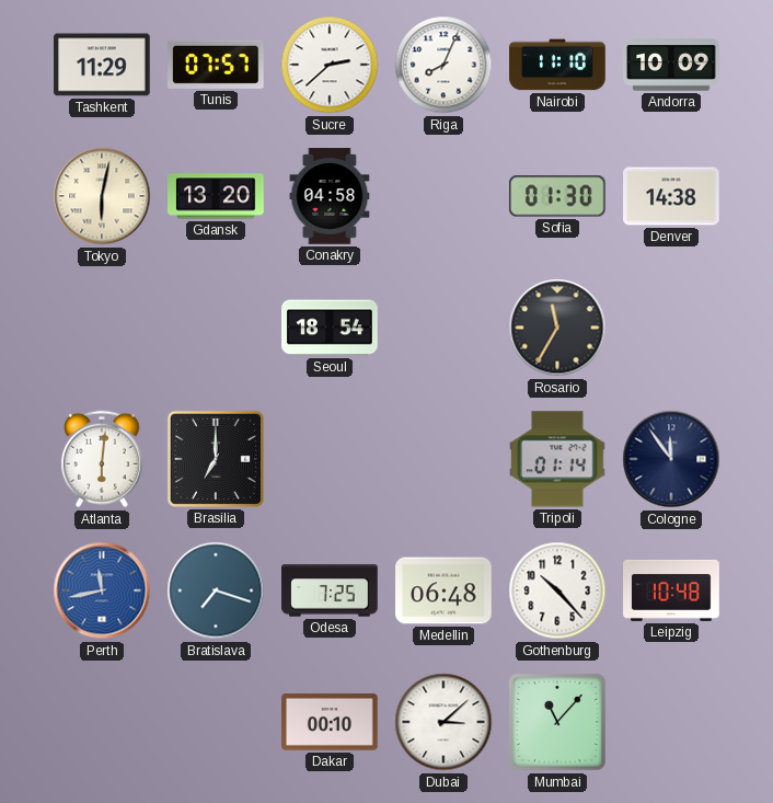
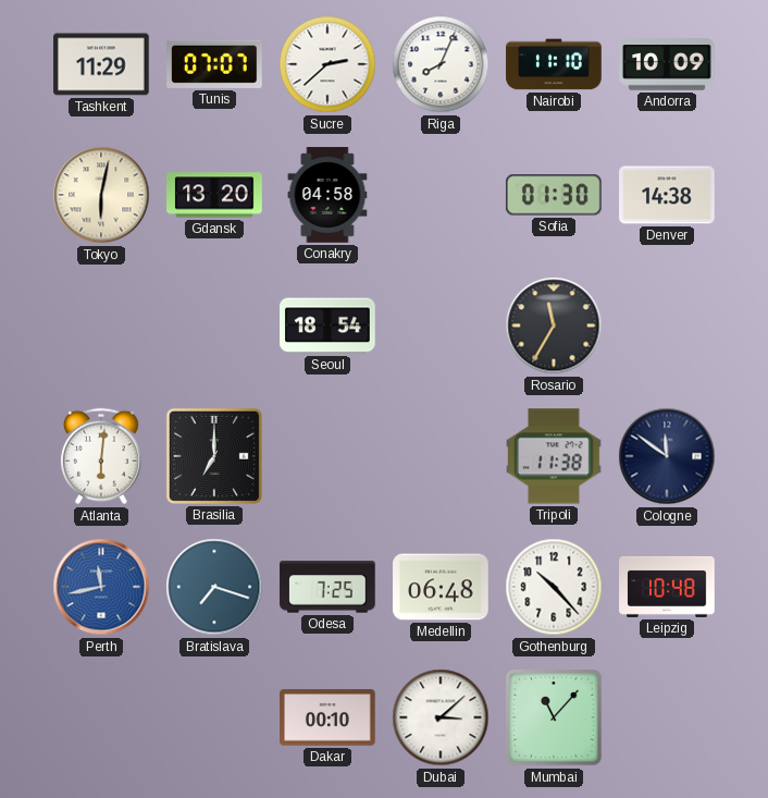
Tunis: 07:57 -> 07:07
Tripoli: 01:14 -> 11:38
Cologne: 11:54 -> 11:51
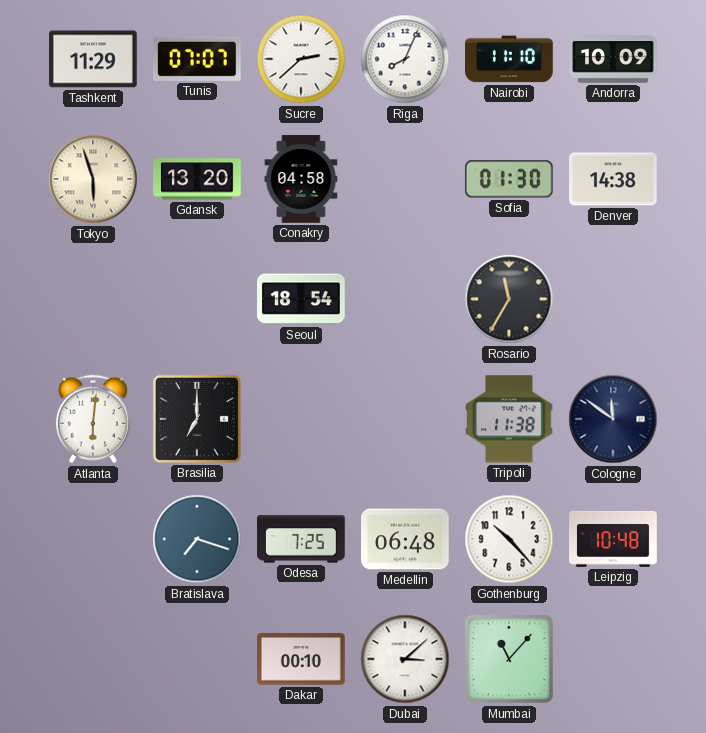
Tokyo: 6:02 -> 5:57
Perth: 11:43 -> none
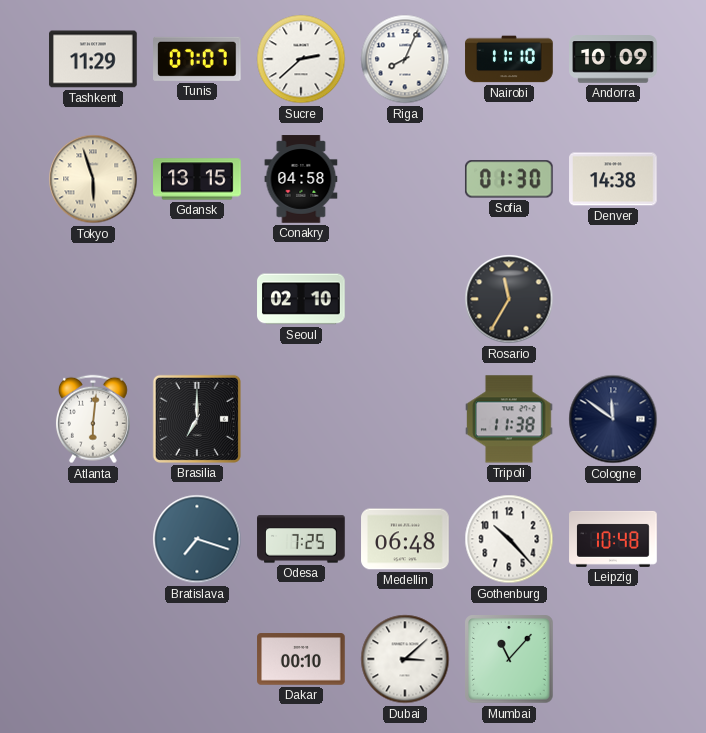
Gdansk: 13:20 -> 13:15
Seoul: 18:54 -> 02:10
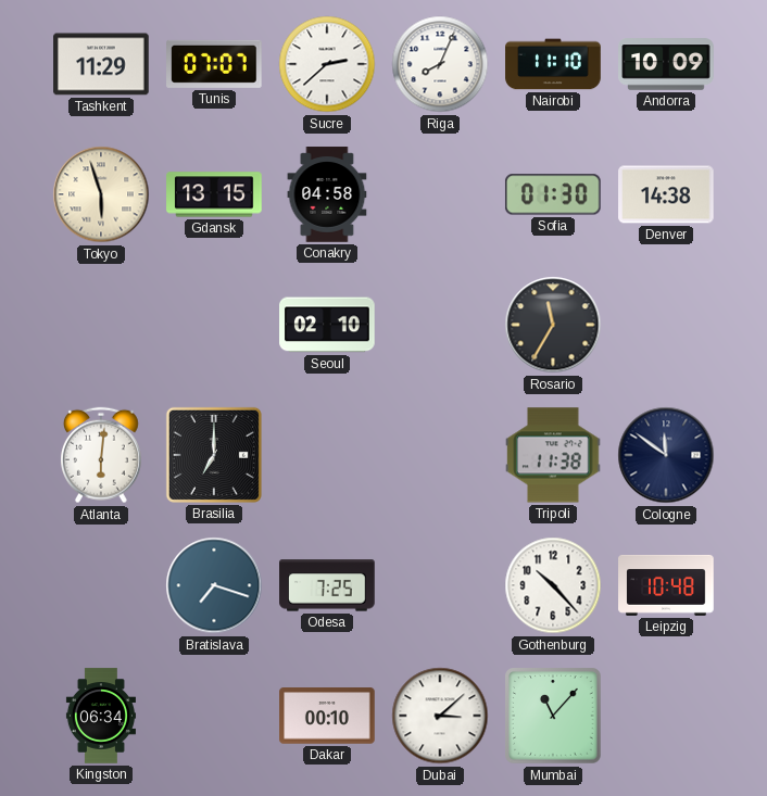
Medellin: 06:48 -> none
Kingston: none -> 06:34
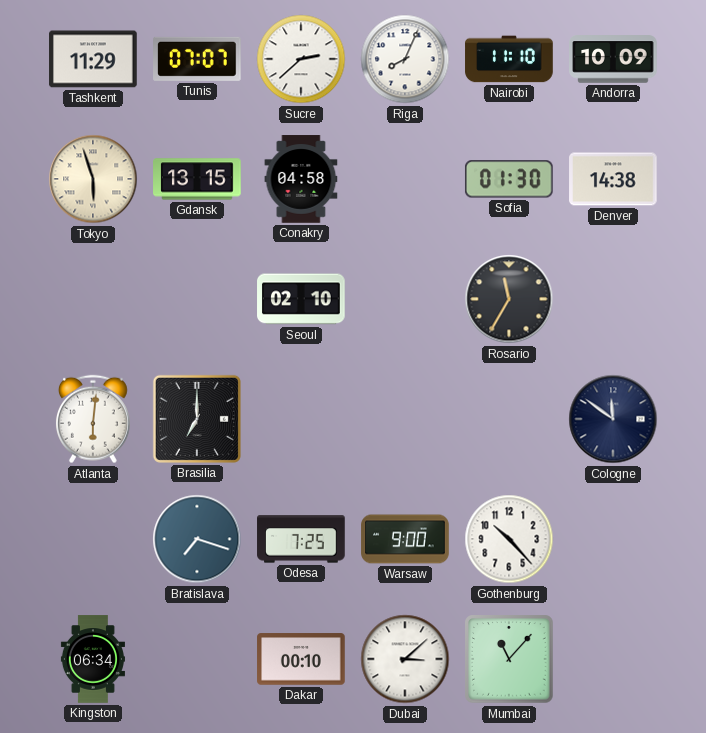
Tripoli: 11:38 -> none
Warsaw: none -> 9:00
Leipzig: 10:48 -> none
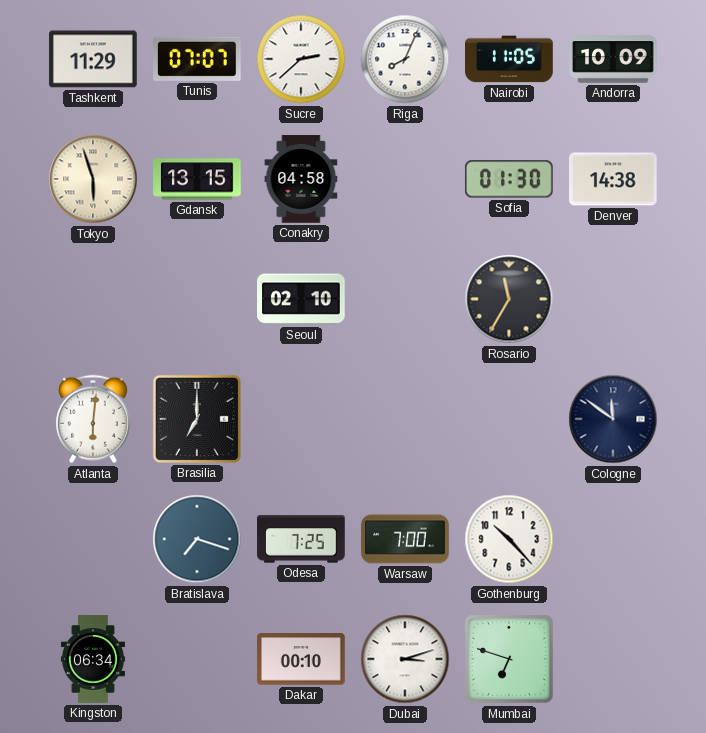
Nairobi: 11:10 -> 11:05
Warsaw: 9:00 -> 7:00
Dubai: 3:08 -> 3:12
Mumbai: 11:07 -> 6:48
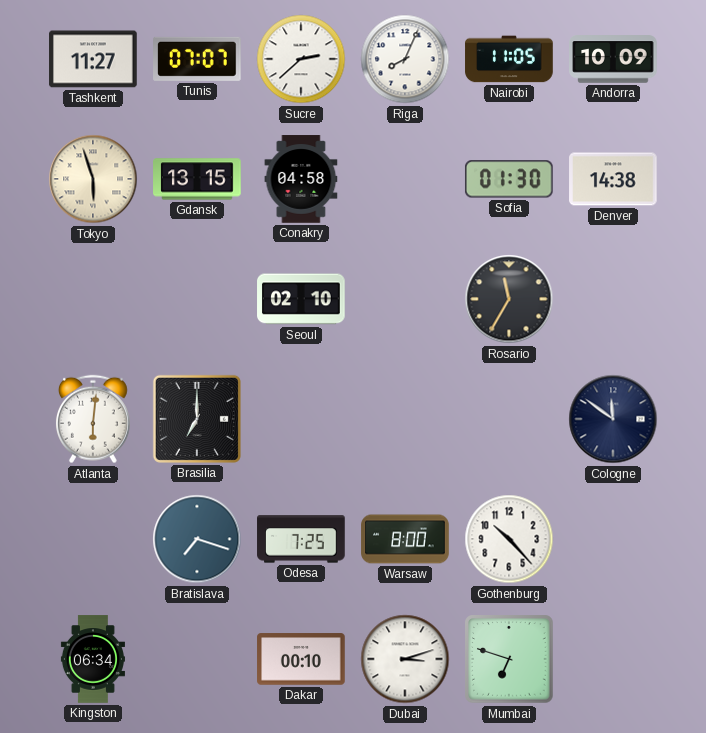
Tashkent: 11:29 -> 11:27
Warsaw: 7:00 -> 8:00
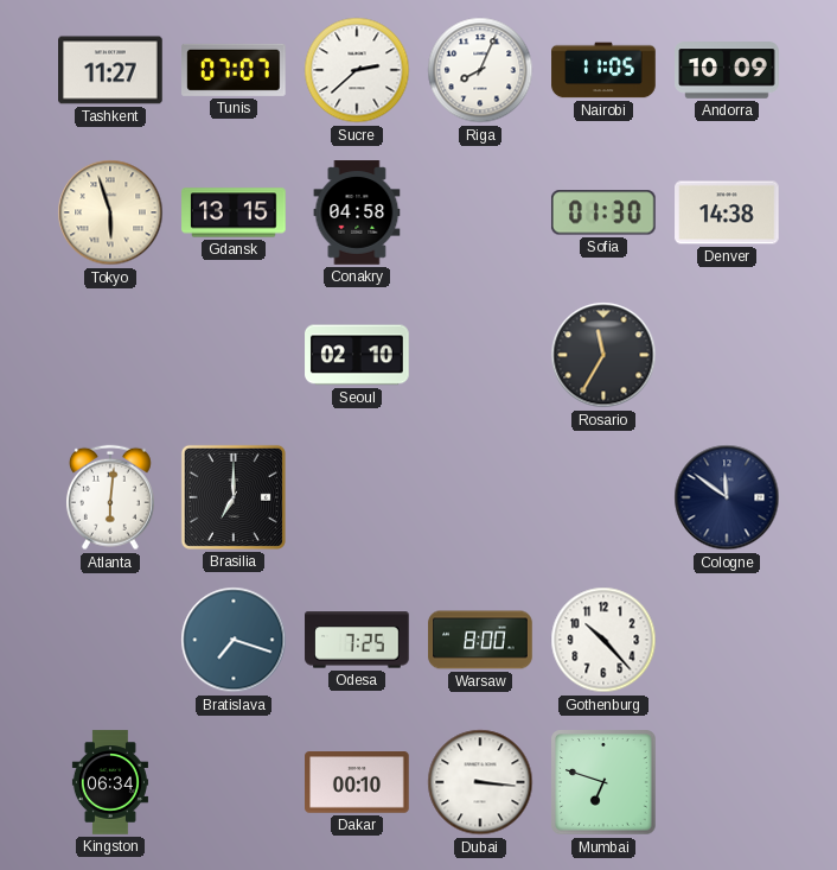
Dubai: 3:12 -> 3:16
